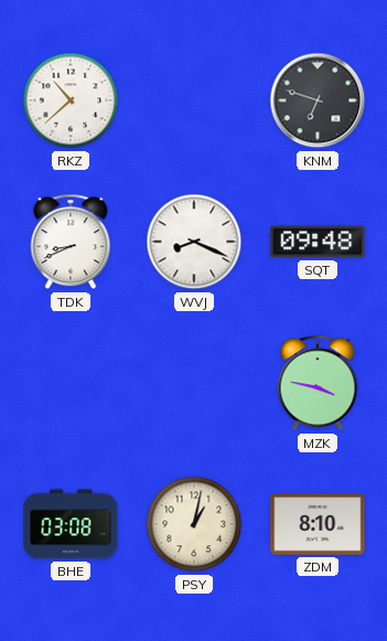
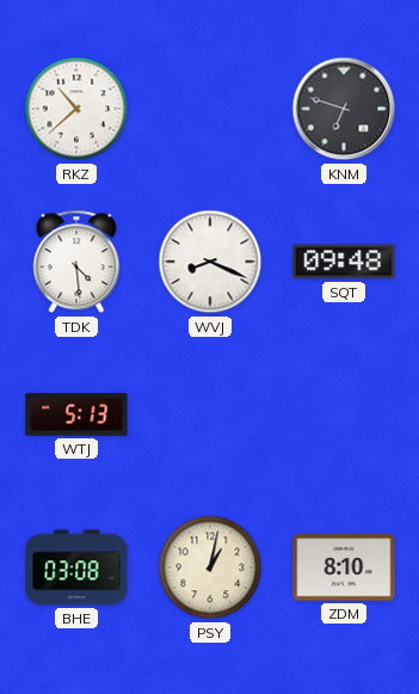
TDK: 8:41 -> 4:29
WTJ: none -> 5:13
MZK: 3:47 -> none
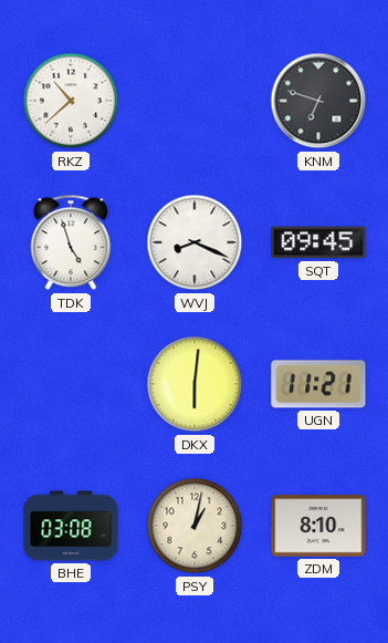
TDK: 4:29 -> 4:57
SQT: 09:48 -> 09:45
WTJ: 5:13 -> none
DKX: none -> 6:01
UGN: none -> 11:21
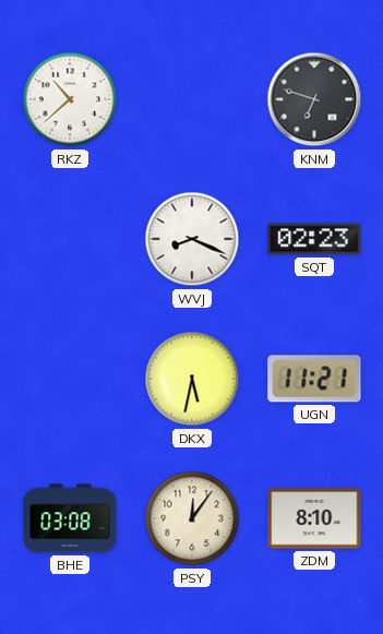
TDK: 4:57 -> none
SQT: 09:45 -> 02:23
DKX: 6:01 -> 5:32
PSY: 1:02 -> 12:06
